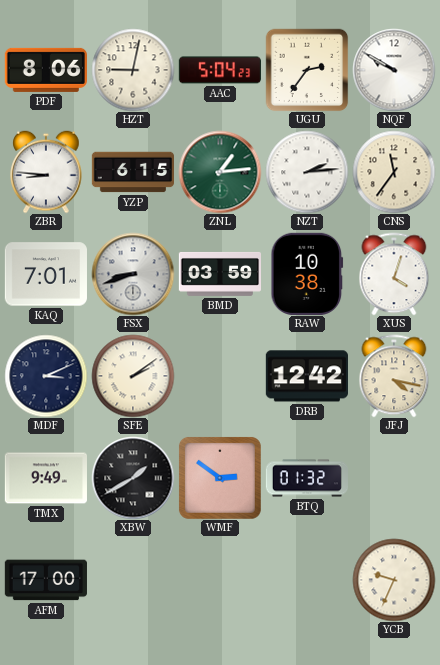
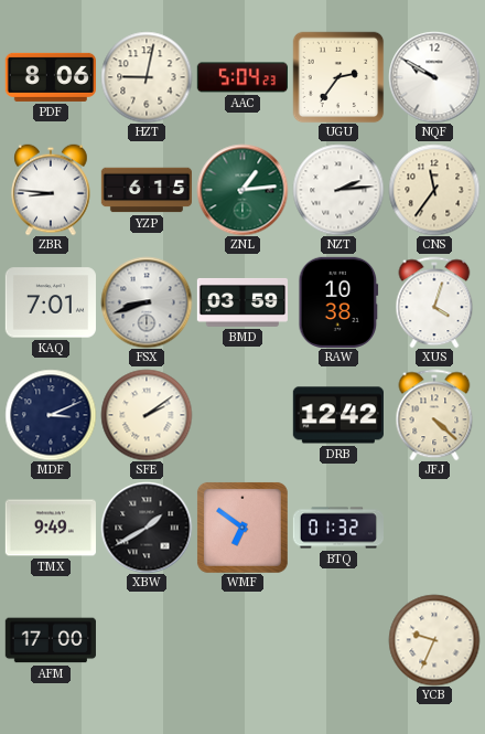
JFJ: 4:17 -> 4:22
WMF: 2:51 -> 6:51
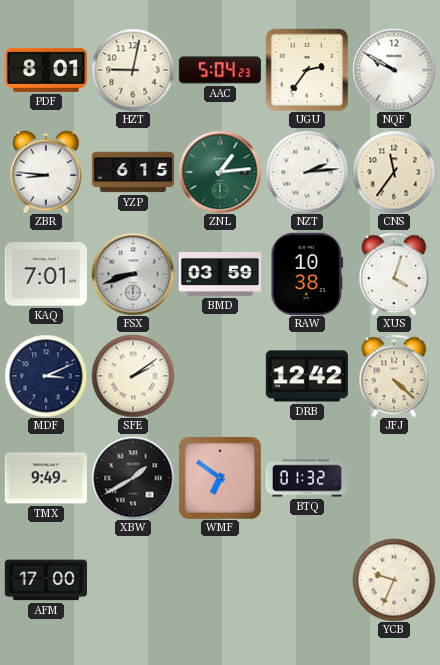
PDF: 8:06 -> 8:01
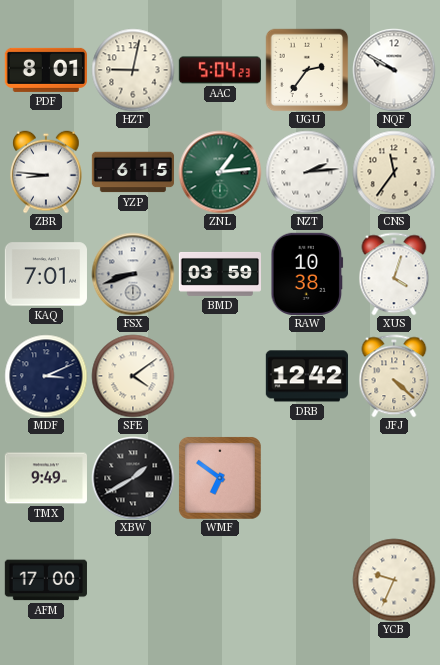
SFE: 2:09 -> 4:09
BTQ: 01:32 -> none
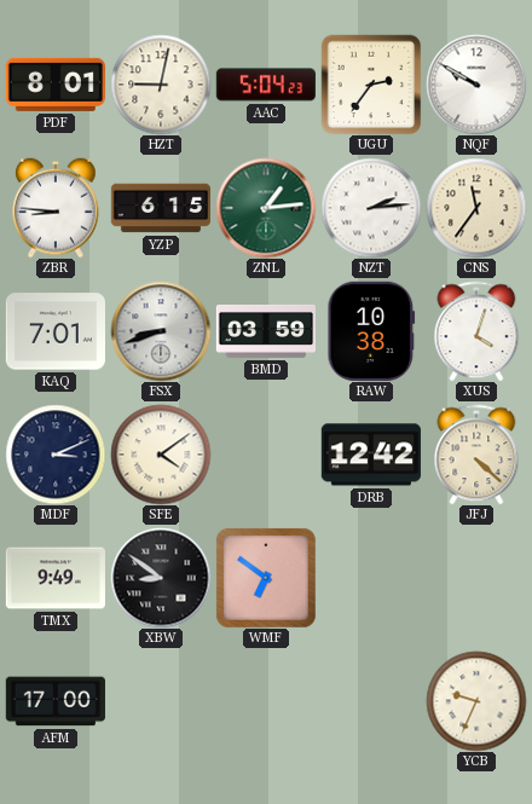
XBW: 1:40 -> 8:51
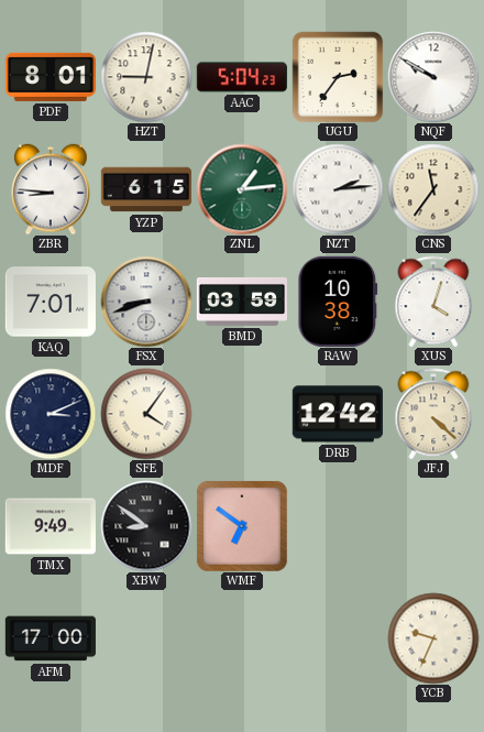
SFE: 4:09 -> 4:06
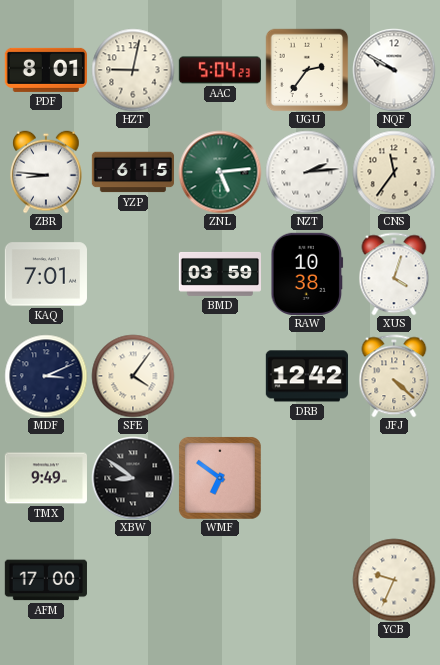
ZNL: 1:14 -> 5:14
FSX: 8:42 -> none
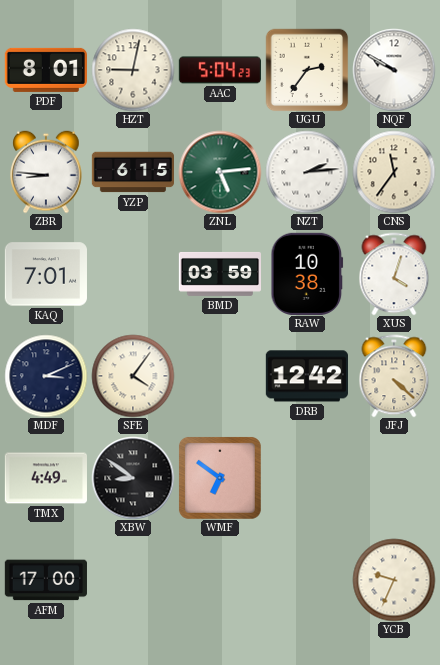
TMX: 9:49 -> 4:49
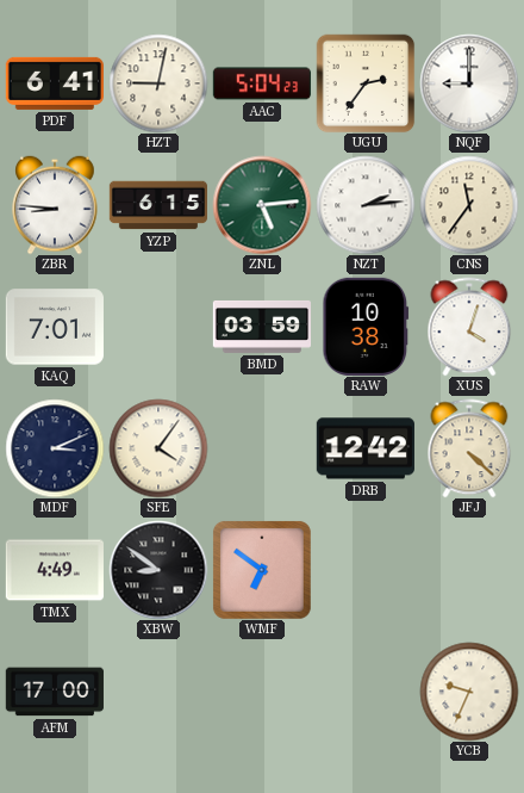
PDF: 8:01 -> 6:41
NQF: 9:50 -> 9:00
